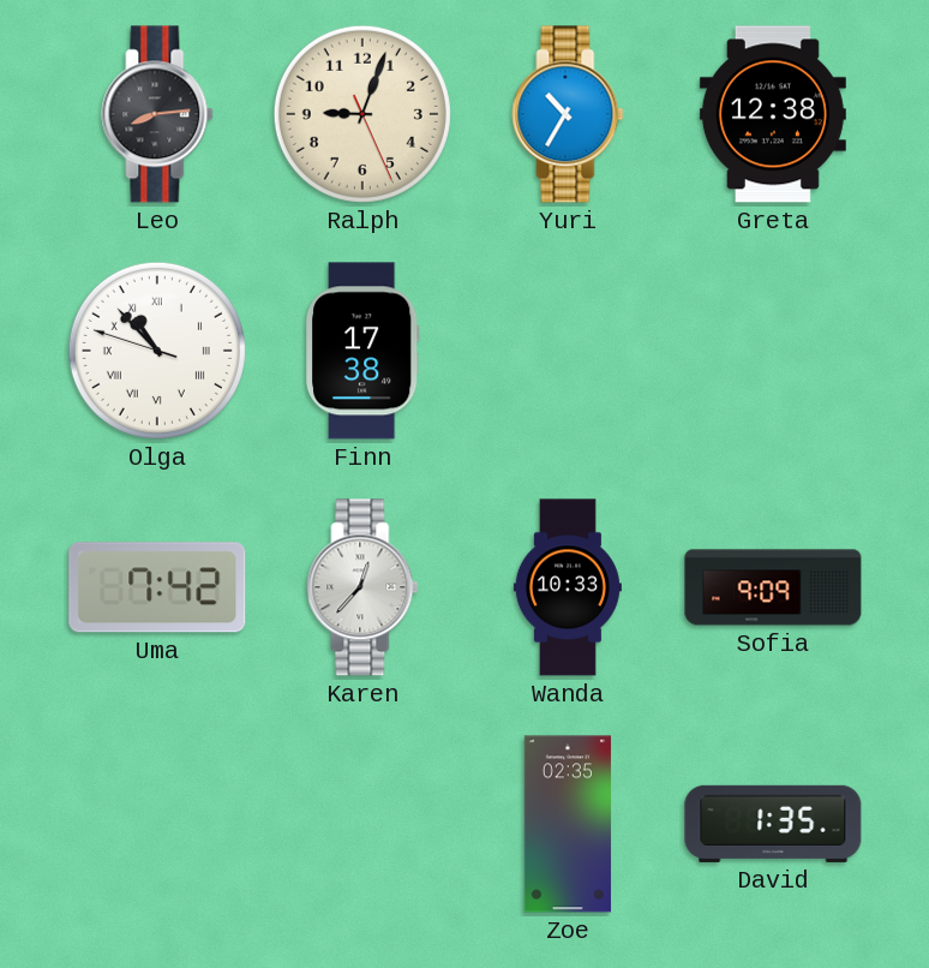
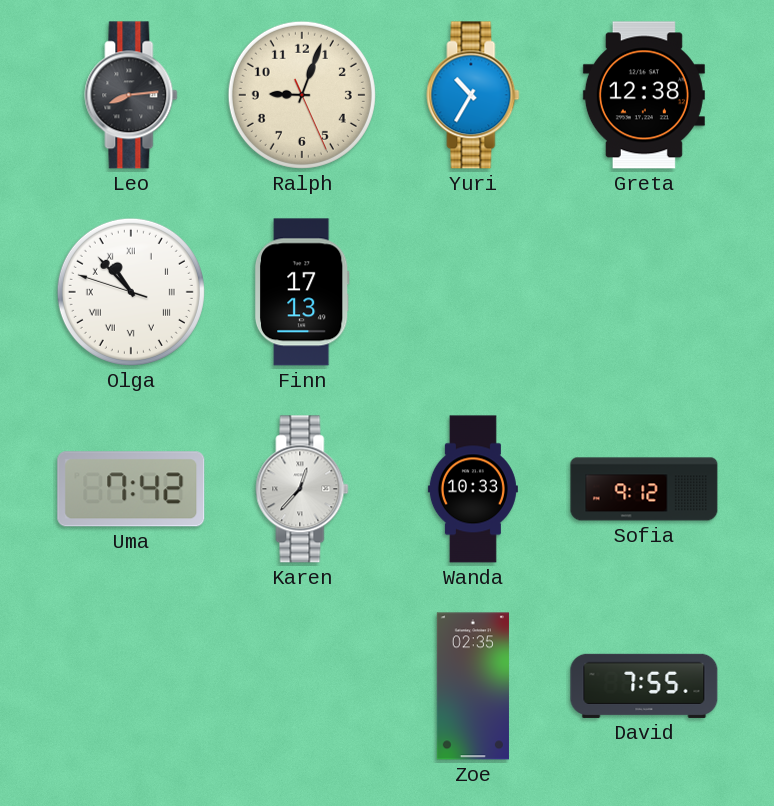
Finn: 17:38 -> 17:13
Sofia: 9:09 -> 9:12
David: 1:35 -> 7:55
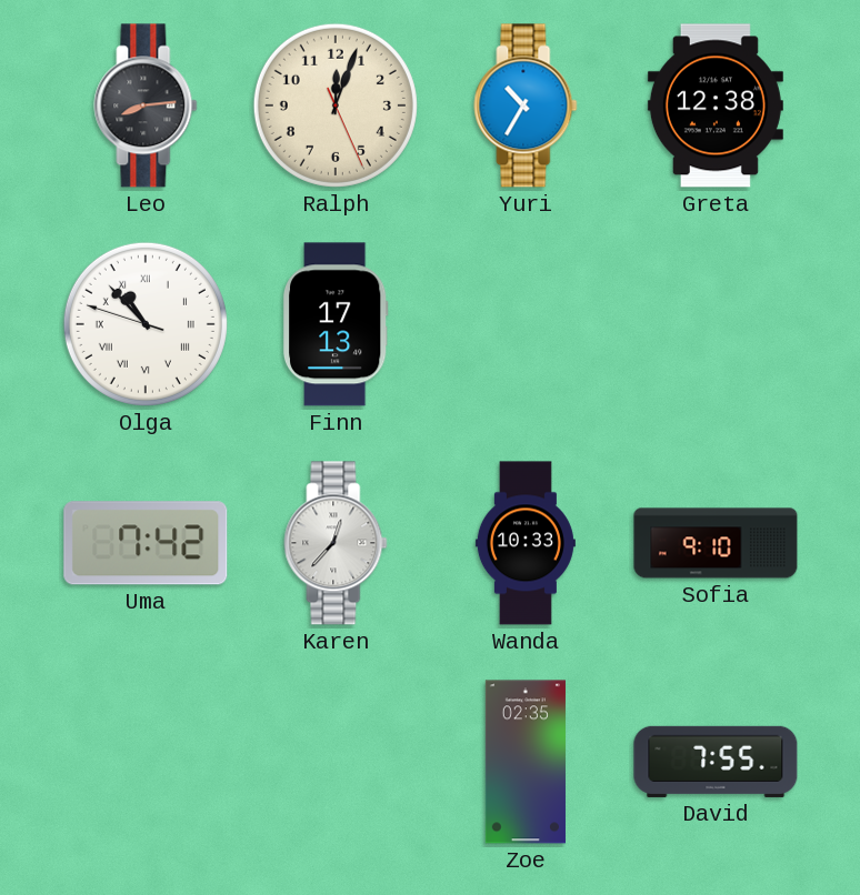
Ralph: 9:03 -> 12:03
Sofia: 9:12 -> 9:10
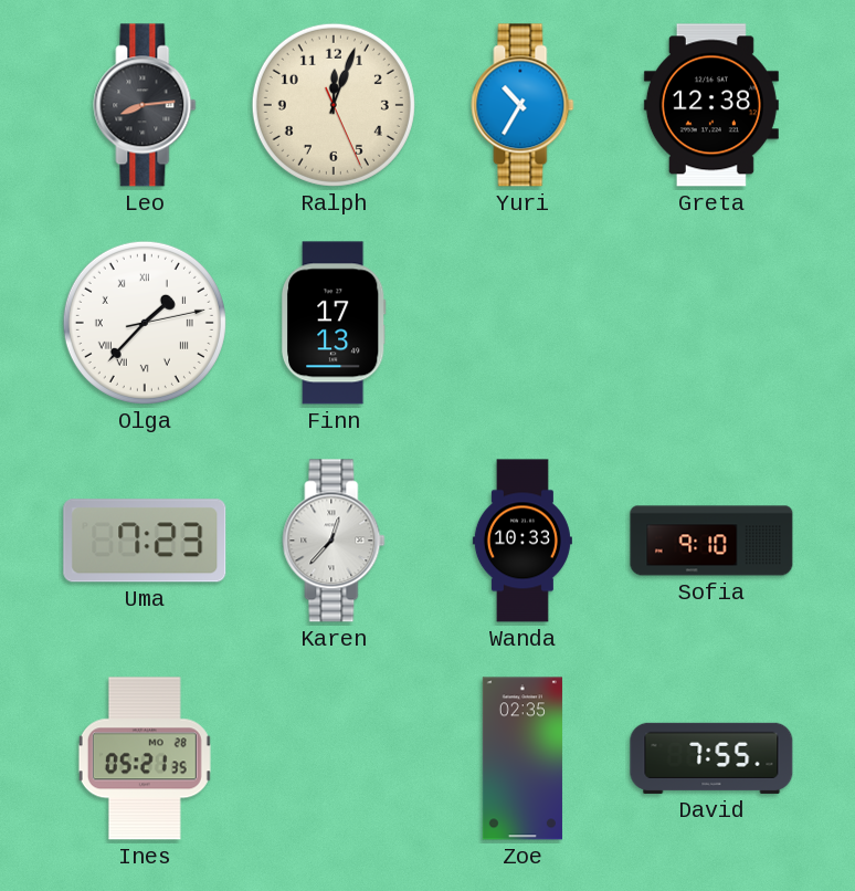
Olga: 10:52 -> 1:37
Uma: 7:42 -> 7:23
Ines: none -> 05:21
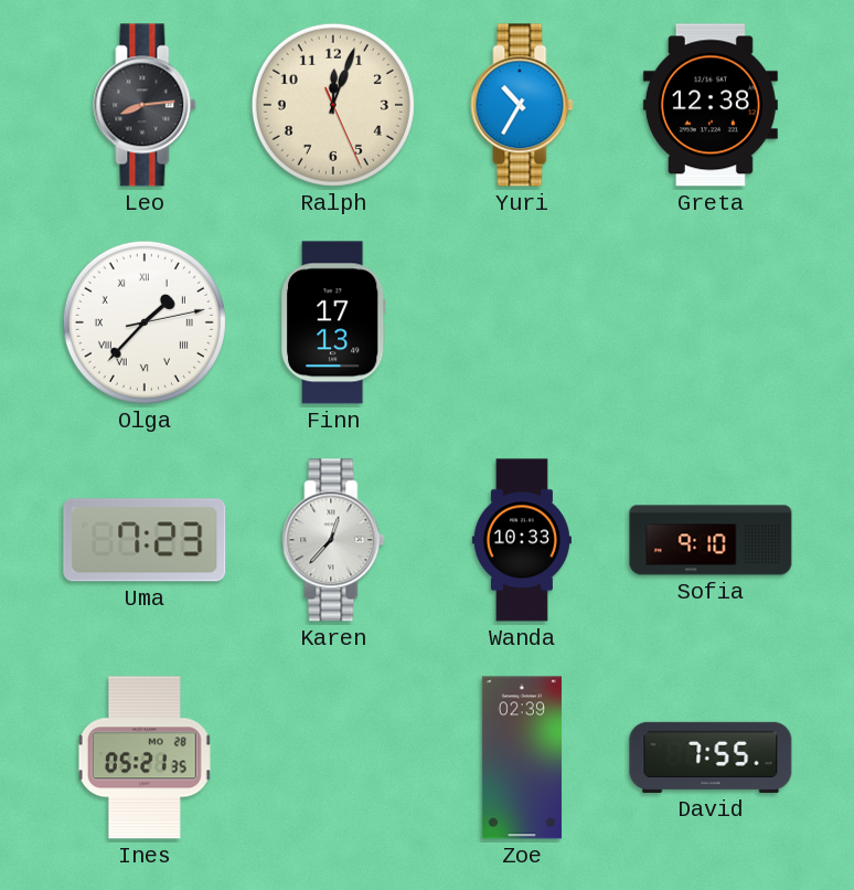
Zoe: 02:35 -> 02:39
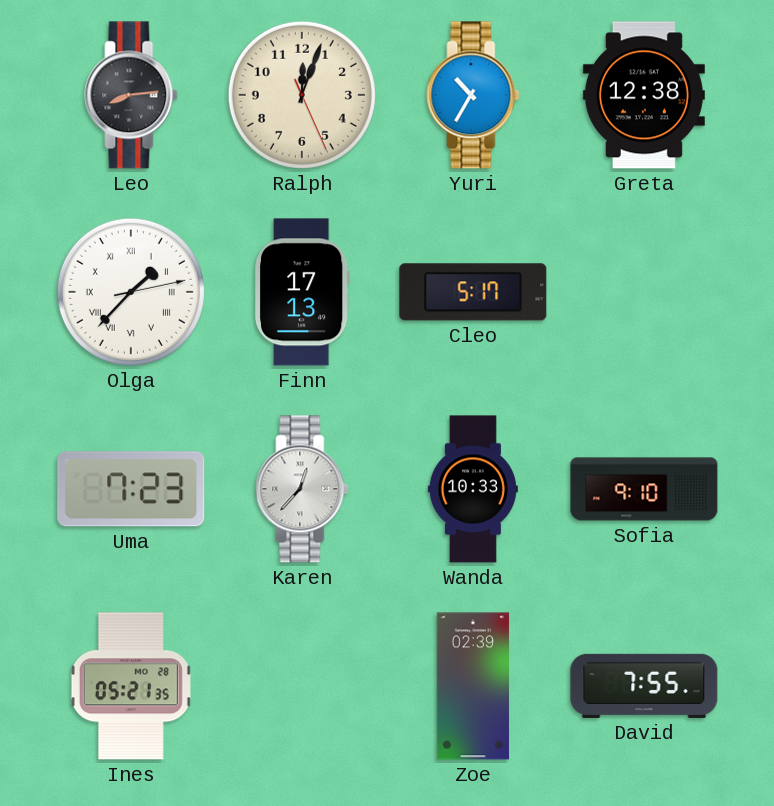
Cleo: none -> 5:17
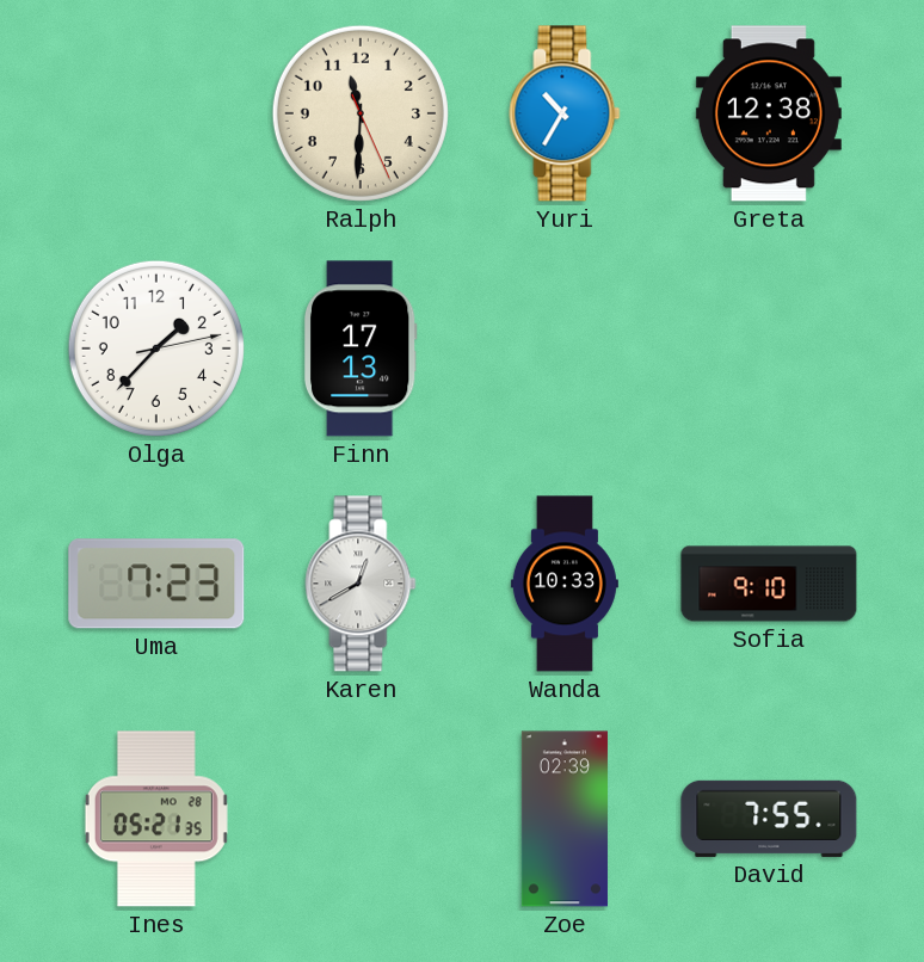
Leo: 8:14 -> none
Ralph: 12:03 -> 11:30
Olga numerals: Roman -> Arabic
Cleo: 5:17 -> none
Karen: 12:37 -> 12:40
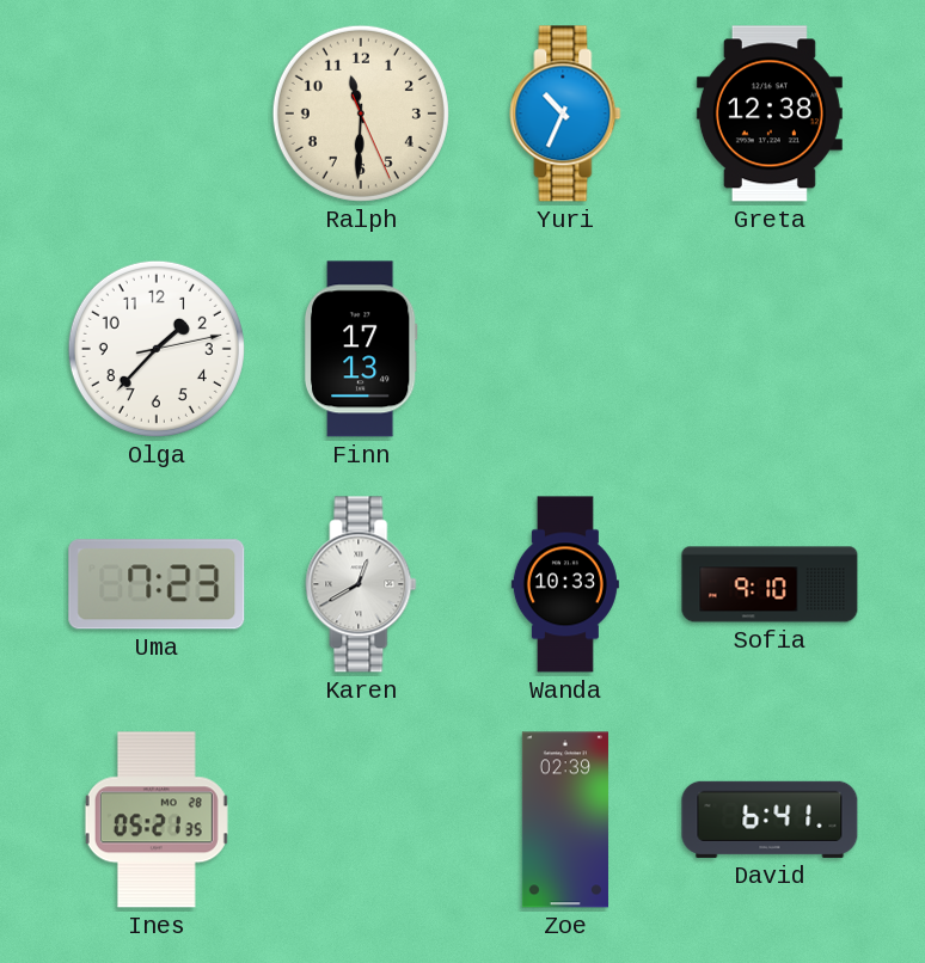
Yuri: 10:35 -> 10:34
David: 7:55 -> 6:41
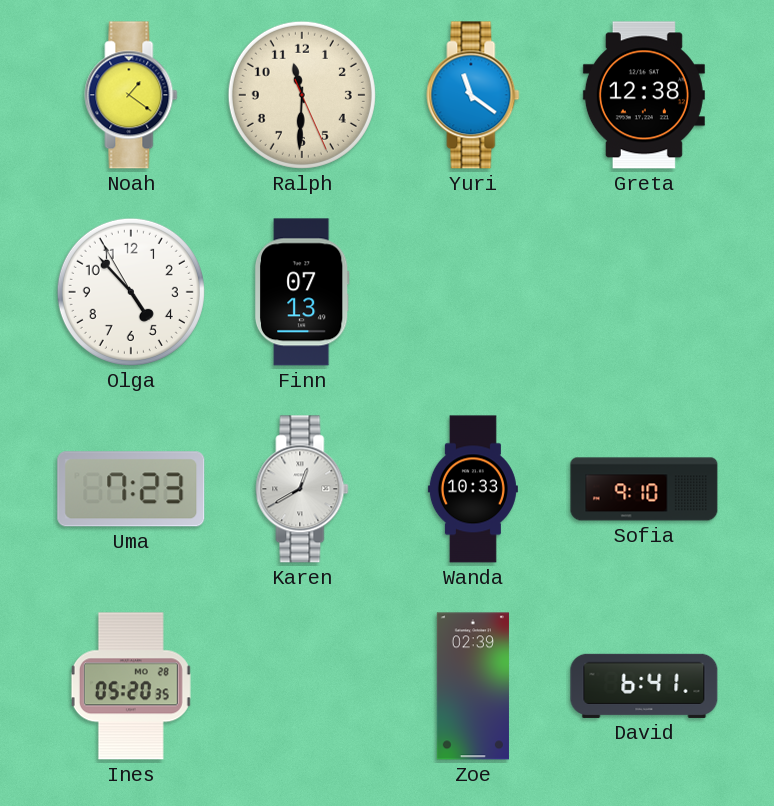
Noah: none -> 1:21
Yuri: 10:34 -> 11:21
Olga: 1:37 -> 4:52
Finn: 17:13 -> 07:13
Ines: 05:21 -> 05:20
